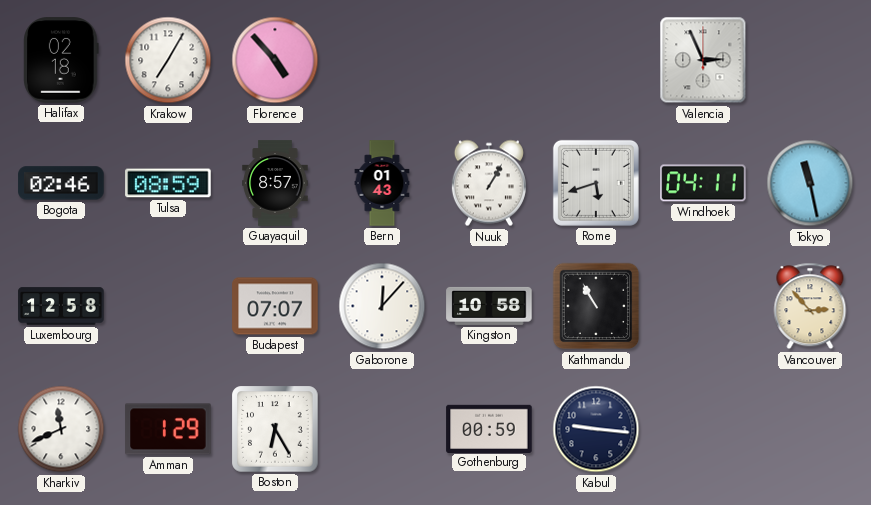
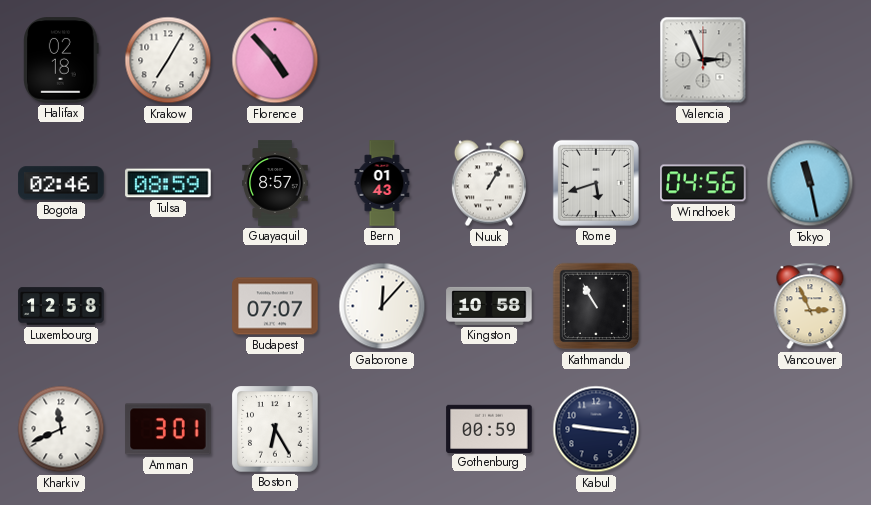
Windhoek: 04:11 -> 04:56
Vancouver: 2:53 -> 2:56
Amman: 1:29 -> 3:01
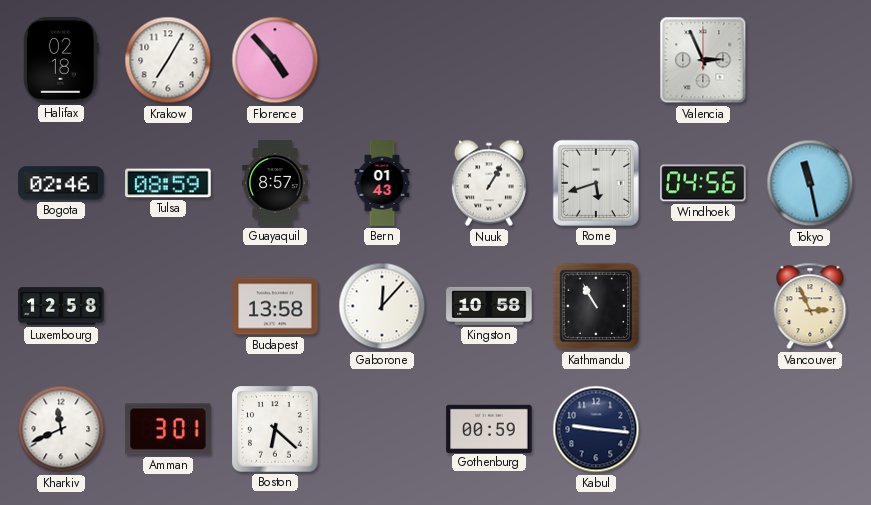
Budapest: 07:07 -> 13:58
Boston: 6:25 -> 6:22
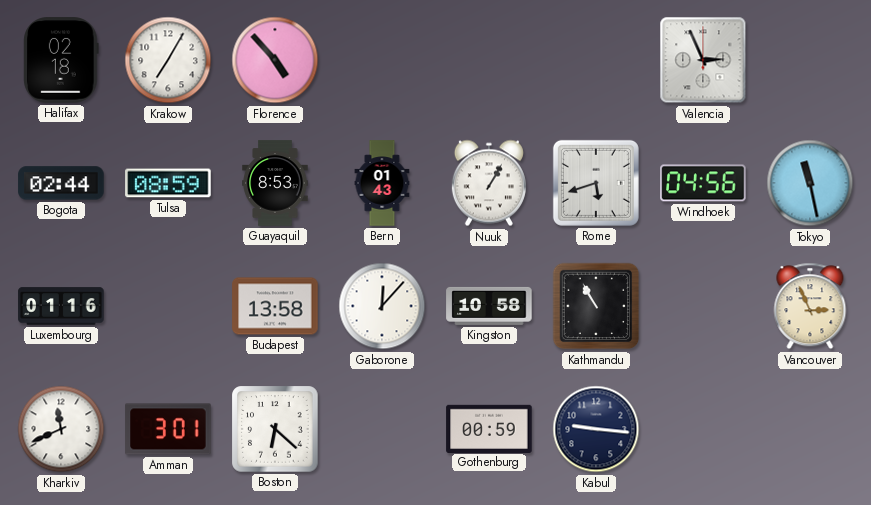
Bogota: 02:46 -> 02:44
Guayaquil: 8:57 -> 8:53
Luxembourg: 12:58 -> 01:16
